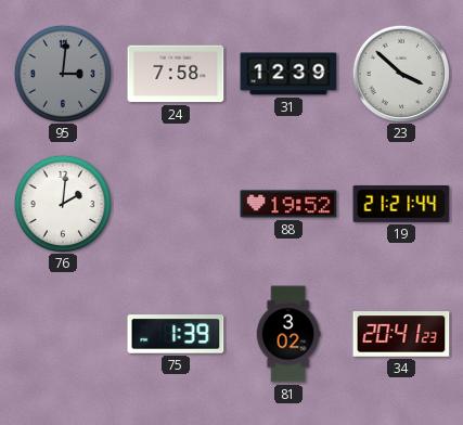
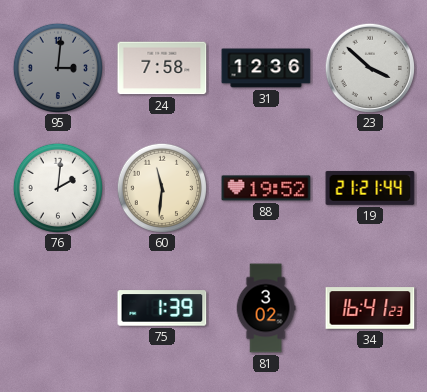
31: 12:39 -> 12:36
60: none -> 11:31
34: 20:41 -> 16:41
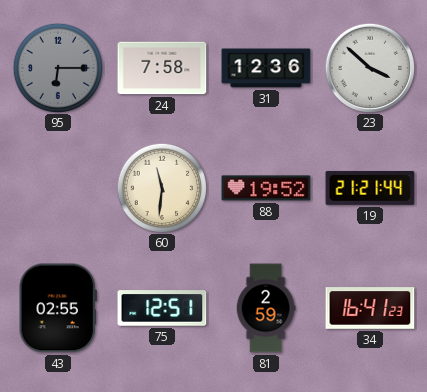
95: 3:01 -> 6:15
76: 2:01 -> none
43: none -> 02:55
75: 1:39 -> 12:51
81: 3:02 -> 2:59
